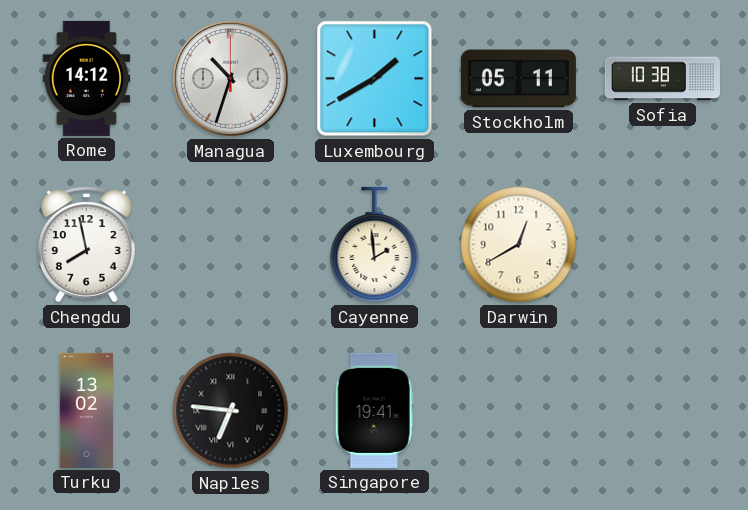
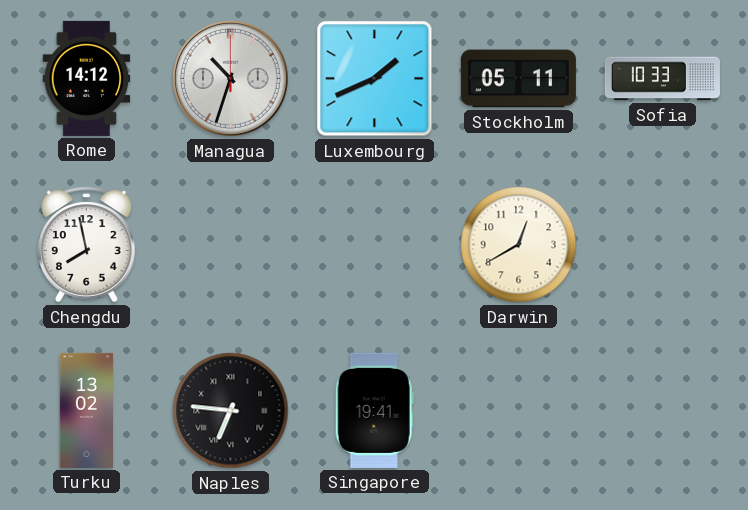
Luxembourg: 1:40 -> 1:41
Sofia: 10:38 -> 10:33
Cayenne: 1:59 -> none
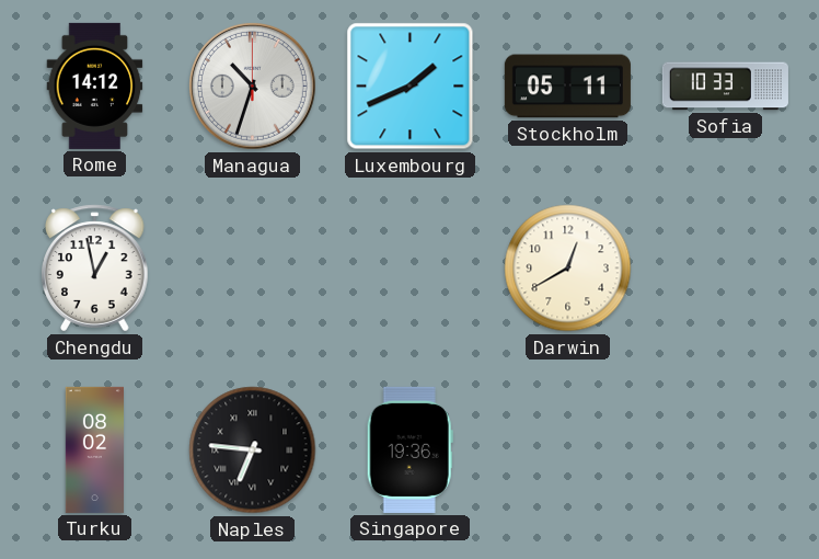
Chengdu: 7:58 -> 12:58
Turku: 13:02 -> 08:02
Singapore: 19:41 -> 19:36
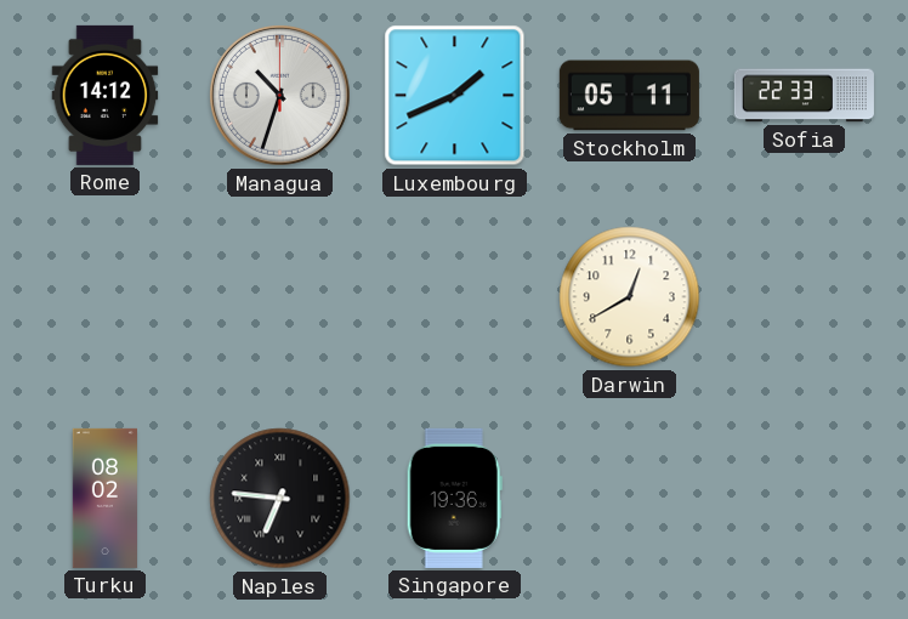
Sofia: 10:33 -> 22:33
Chengdu: 12:58 -> none
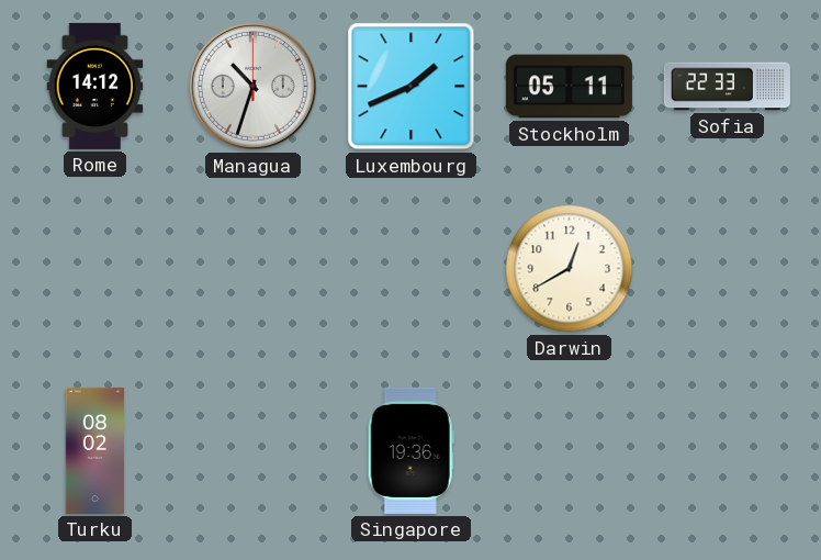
Naples: 6:46 -> none
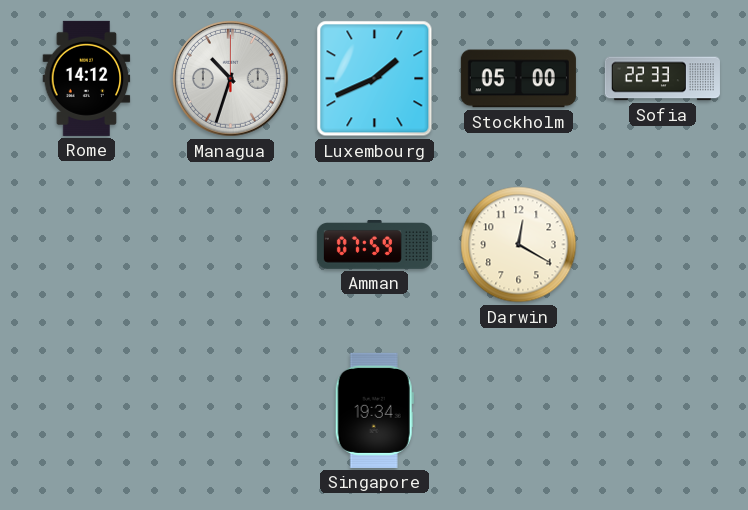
Stockholm: 05:11 -> 05:00
Amman: none -> 07:59
Darwin: 12:40 -> 12:20
Turku: 08:02 -> none
Singapore: 19:36 -> 19:34
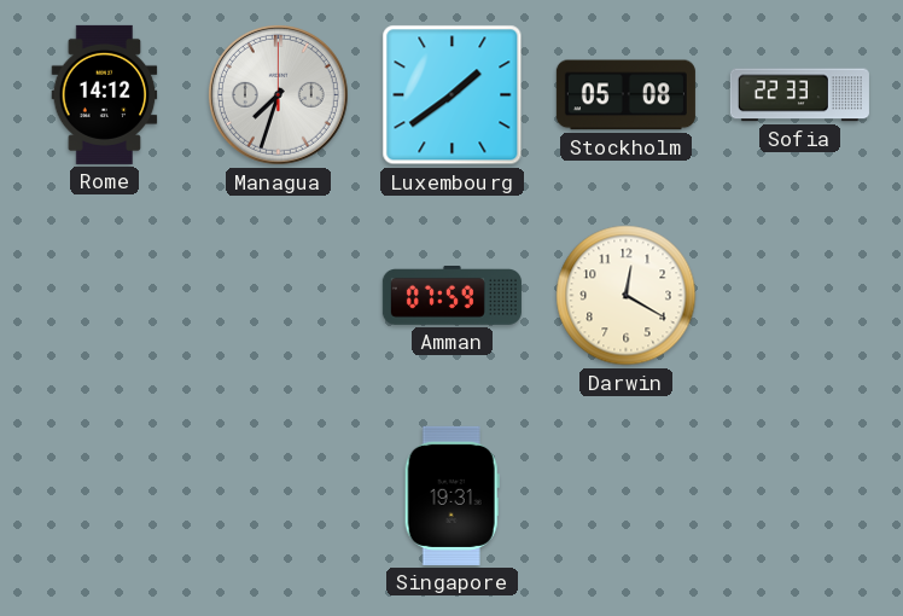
Managua: 10:33 -> 7:33
Luxembourg: 1:41 -> 1:39
Stockholm: 05:00 -> 05:08
Singapore: 19:34 -> 19:31
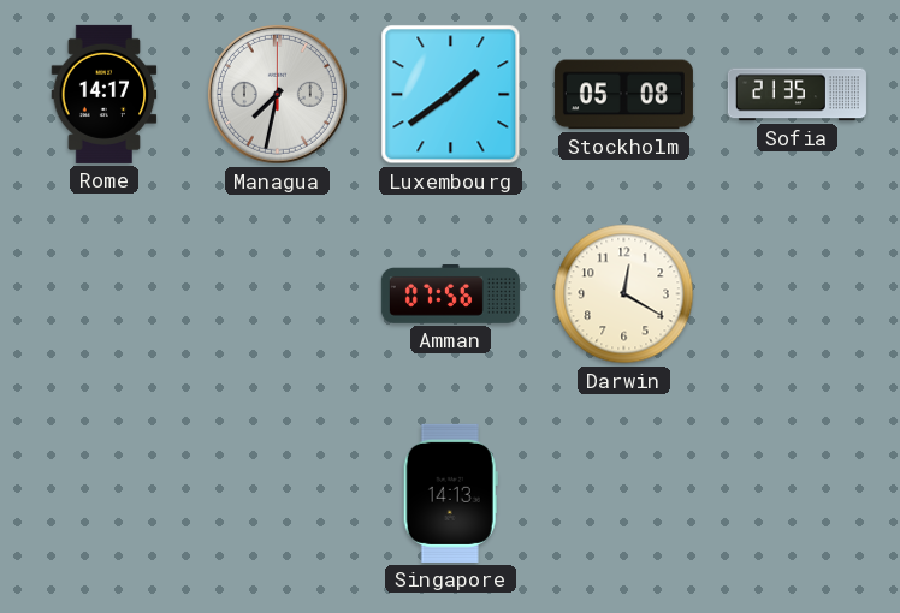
Rome: 14:12 -> 14:17
Managua: 7:33 -> 7:32
Sofia: 22:33 -> 21:35
Amman: 07:59 -> 07:56
Singapore: 19:31 -> 14:13
